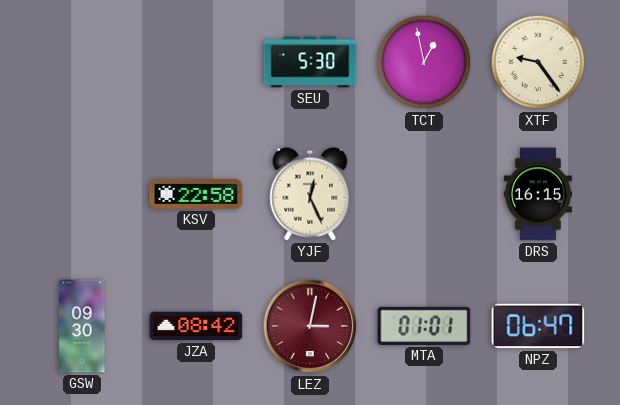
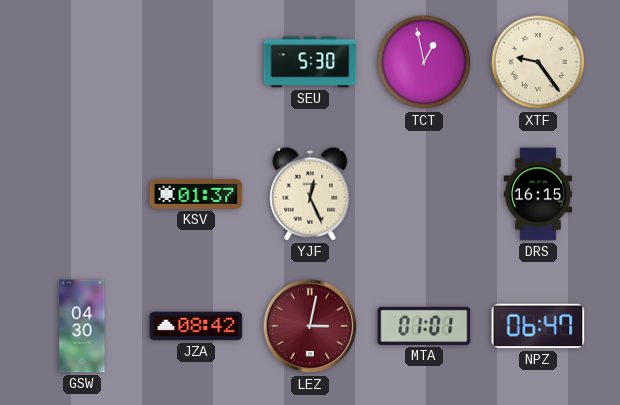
KSV: 22:58 -> 01:37
GSW: 09:30 -> 04:30
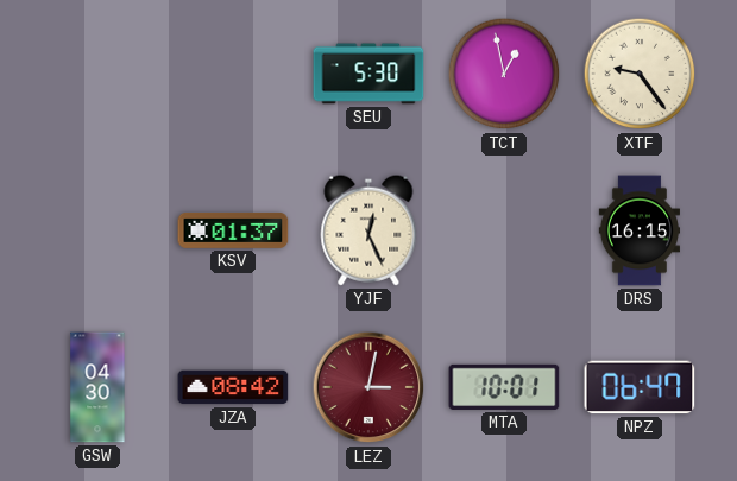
MTA: 01:01 -> 10:01
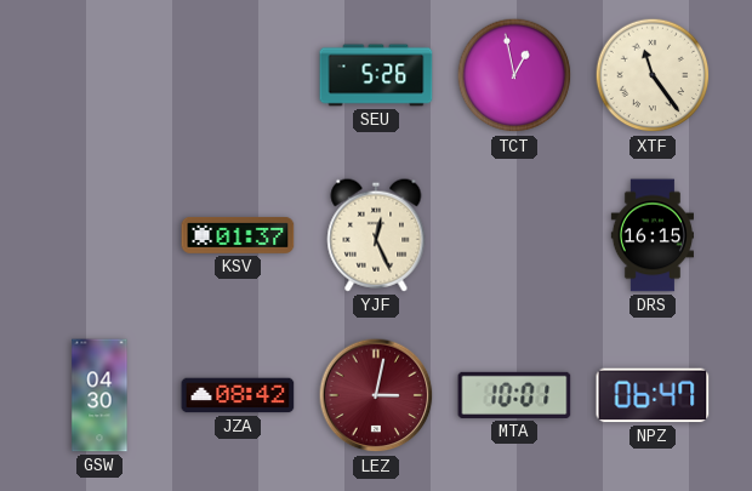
SEU: 5:30 -> 5:26
XTF: 9:24 -> 11:24
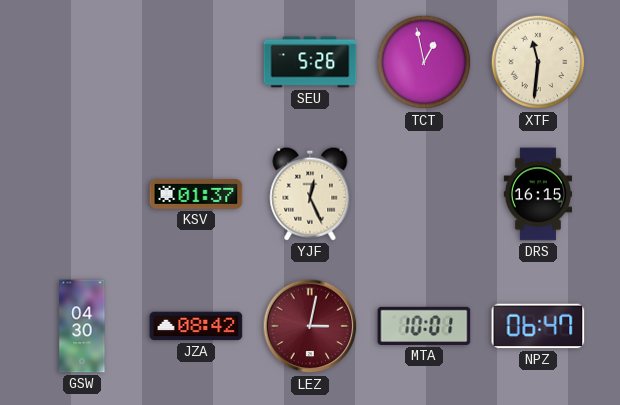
XTF: 11:24 -> 11:31
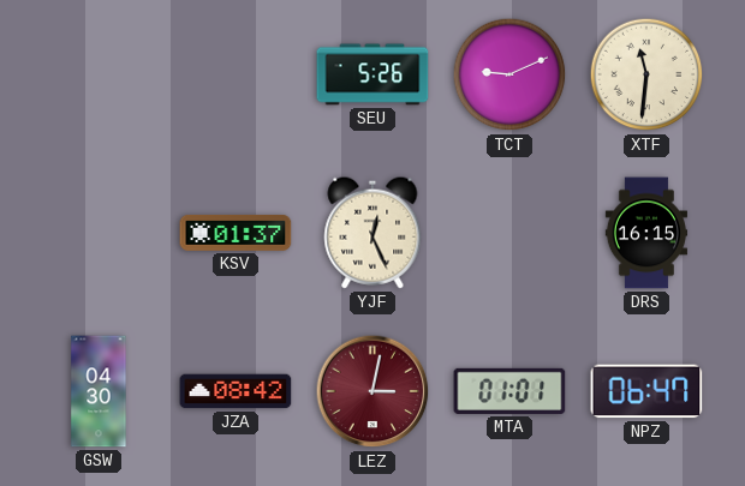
TCT: 12:58 -> 9:11
MTA: 10:01 -> 01:01
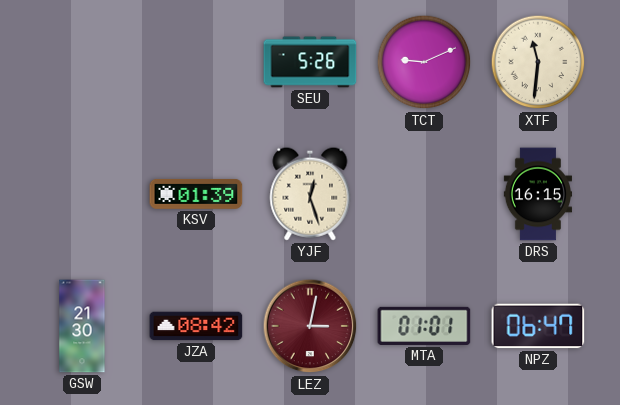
KSV: 01:37 -> 01:39
YJF: 12:26 -> 12:27
GSW: 04:30 -> 21:30
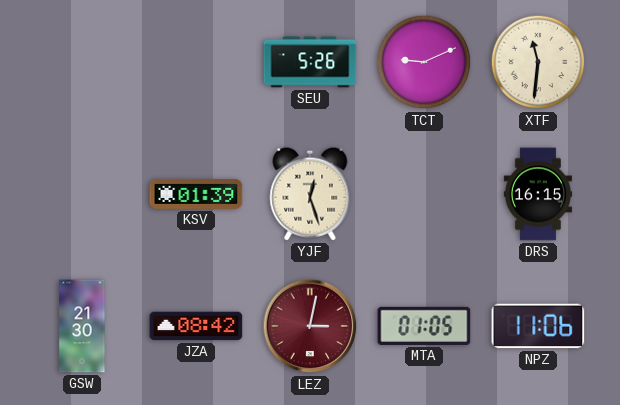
MTA: 01:01 -> 01:05
NPZ: 06:47 -> 11:06
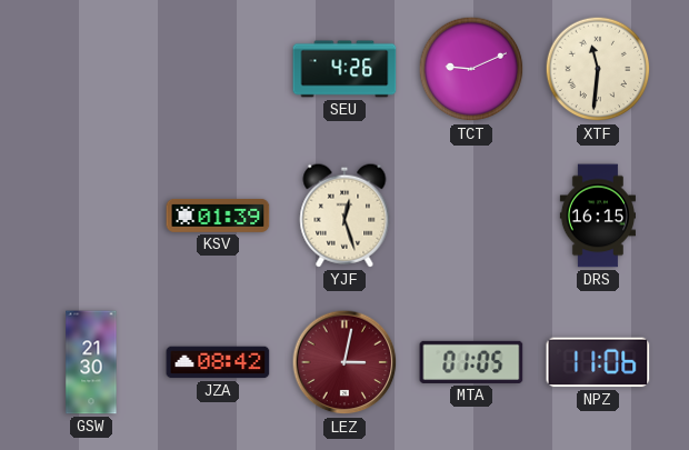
SEU: 5:26 -> 4:26
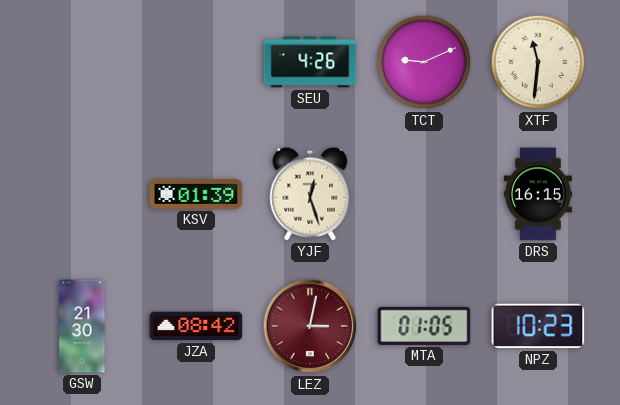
NPZ: 11:06 -> 10:23
